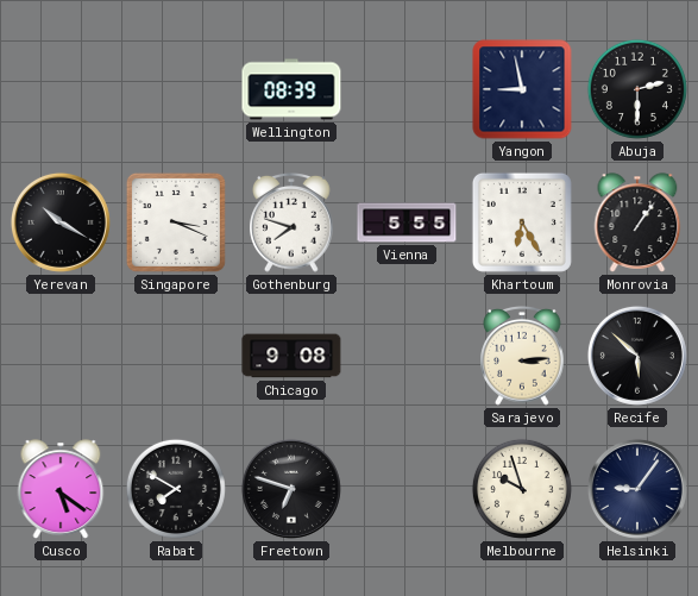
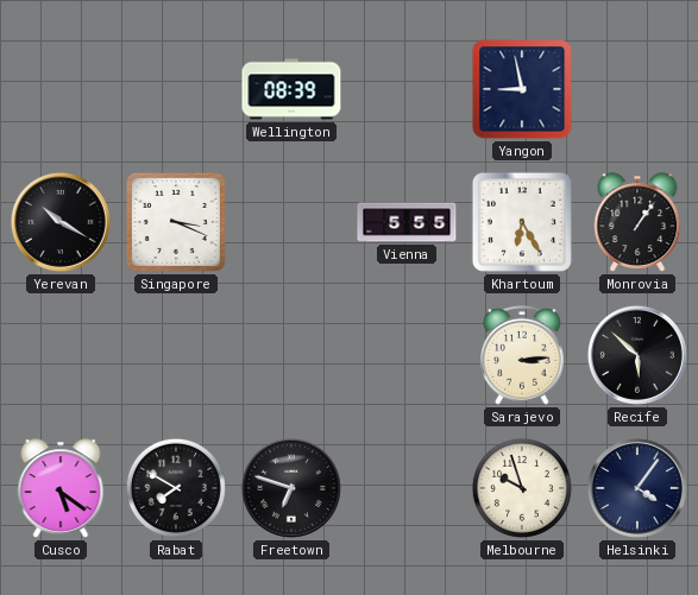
Abuja: 2:30 -> none
Gothenburg: 7:48 -> none
Chicago: 9:08 -> none
Helsinki: 9:06 -> 4:06
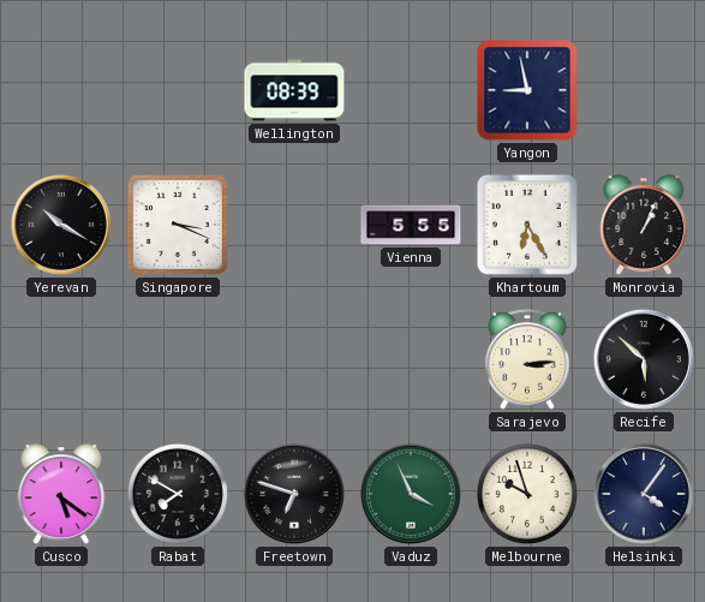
Monrovia: 1:06 -> 1:04
Vaduz: none -> 3:56
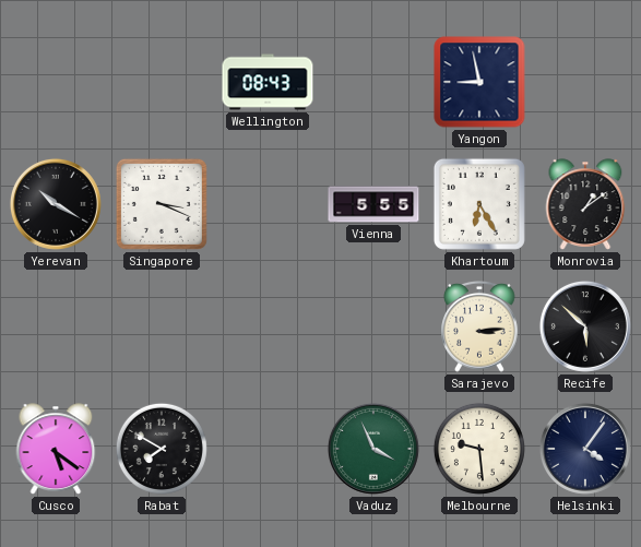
Wellington: 08:39 -> 08:43
Monrovia: 1:04 -> 1:09
Freetown: 6:48 -> none
Melbourne: 9:57 -> 9:29
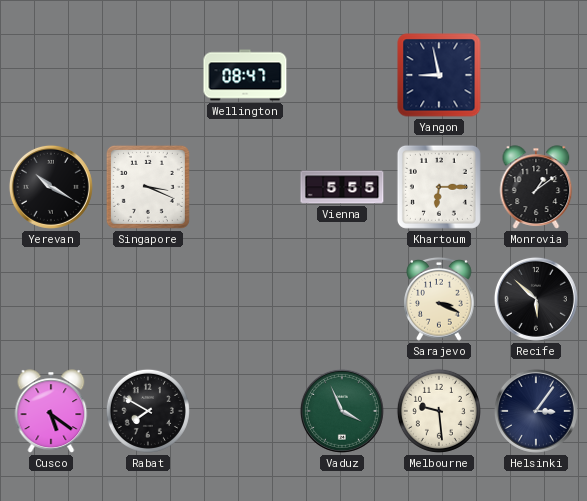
Wellington: 08:43 -> 08:47
Khartoum: 6:25 -> 6:15
Sarajevo: 3:14 -> 3:19
Helsinki: 4:06 -> 3:06
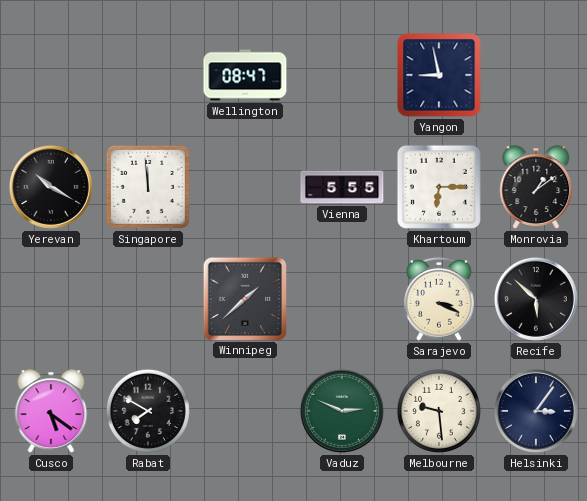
Singapore: 3:19 -> 11:59
Winnipeg: none -> 1:38
Vaduz: 3:56 -> 2:49
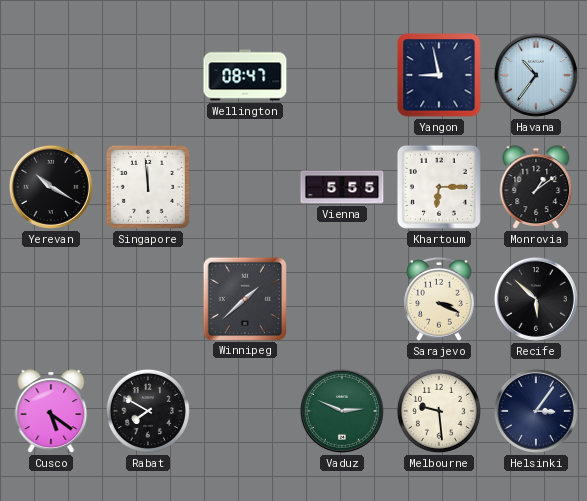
Havana: none -> 10:36
